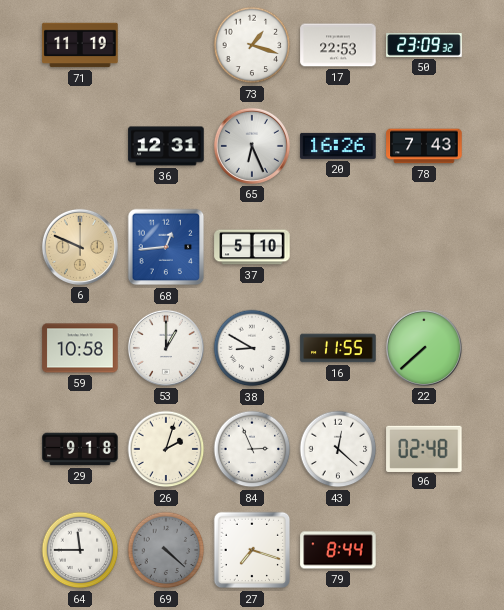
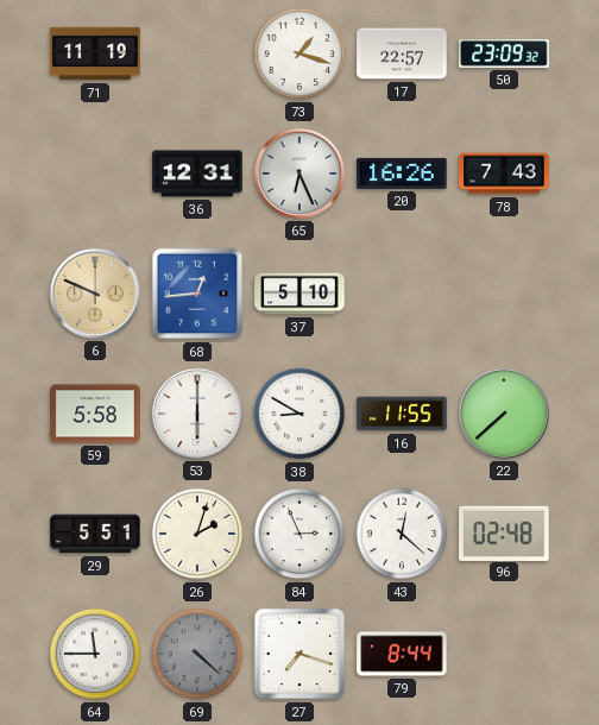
17: 22:53 -> 22:57
59: 10:58 -> 5:58
53: 1:00 -> 6:00
29: 9:18 -> 5:51
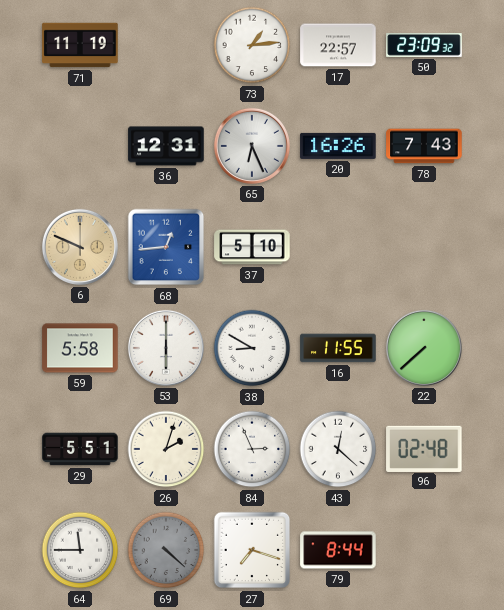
73: 1:18 -> 1:14
